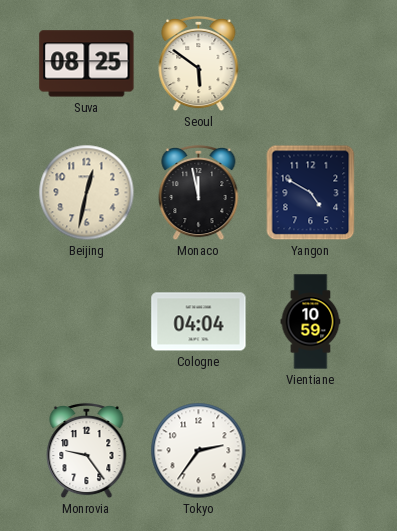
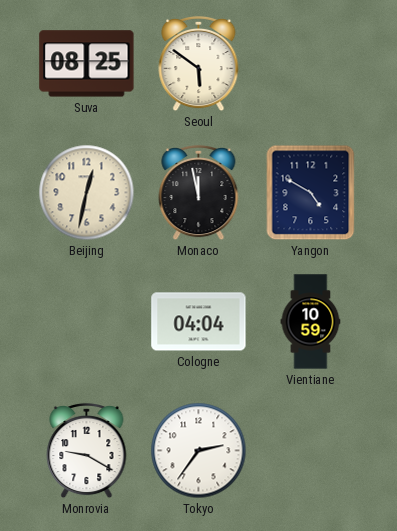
Monrovia: 9:24 -> 9:20
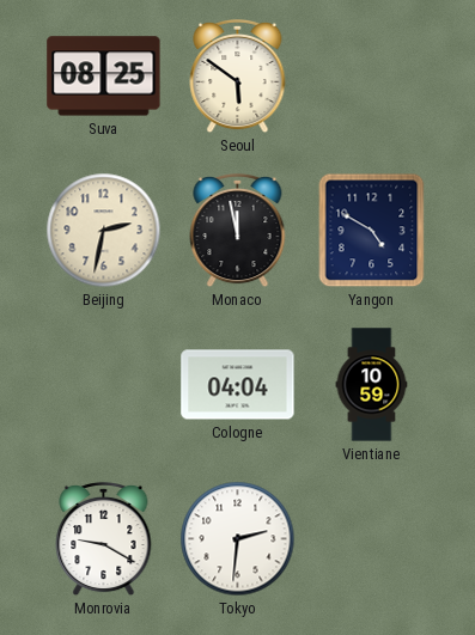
Beijing: 12:32 -> 2:32
Tokyo: 2:36 -> 2:31
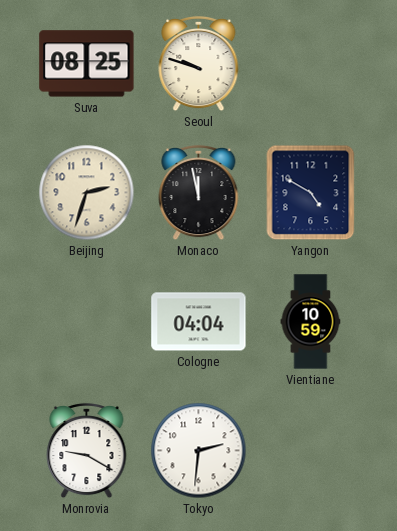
Seoul: 5:51 -> 9:48
Beijing: 2:32 -> 2:33
